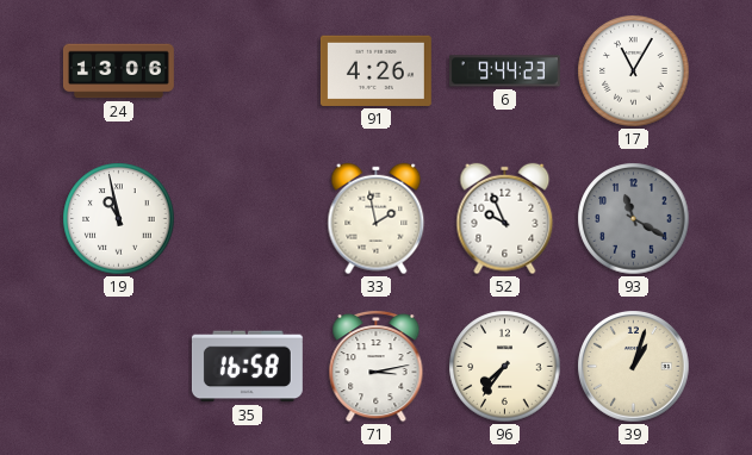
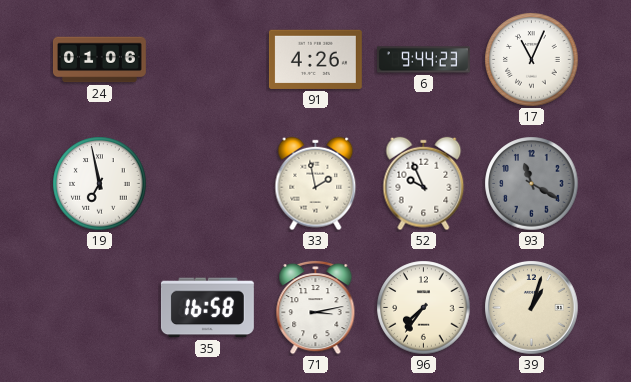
24: 13:06 -> 01:06
17: 11:05 -> 11:04
19: 10:58 -> 6:58
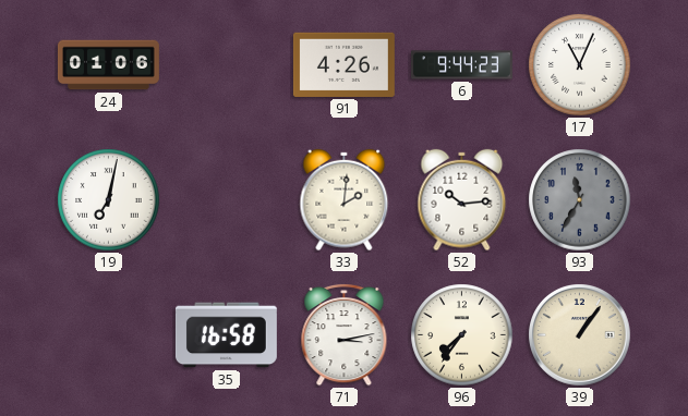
19: 6:58 -> 7:02
33: 1:58 -> 2:01
52: 9:56 -> 10:14
93: 11:20 -> 11:35
39: 1:03 -> 1:06
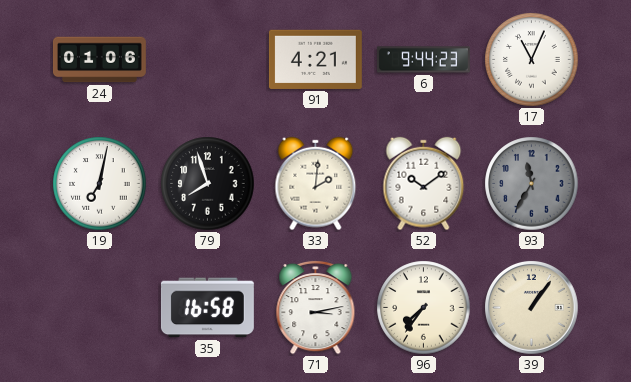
91: 4:26 -> 4:21
79: none -> 7:57
52: 10:14 -> 10:09
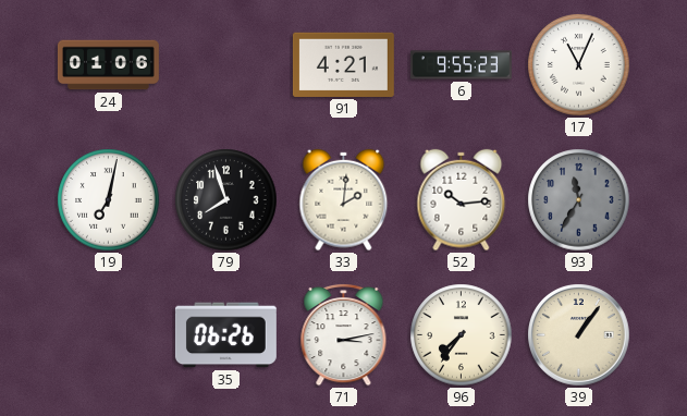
6: 9:44 -> 9:55
52: 10:09 -> 10:14
35: 16:58 -> 06:26
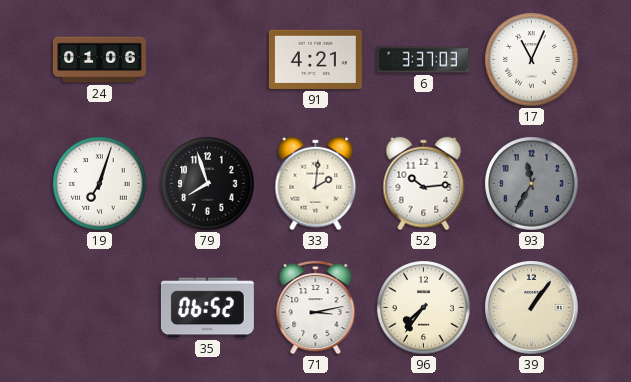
6: 9:55 -> 3:37
19: 7:02 -> 7:03
35: 06:26 -> 06:52
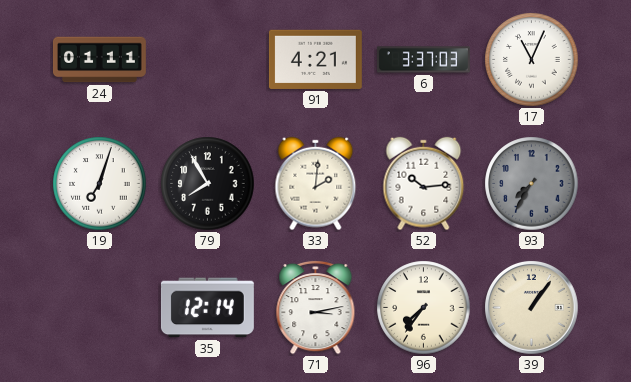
24: 01:06 -> 01:11
79: 7:57 -> 7:55
93: 11:35 -> 7:35
35: 06:52 -> 12:14
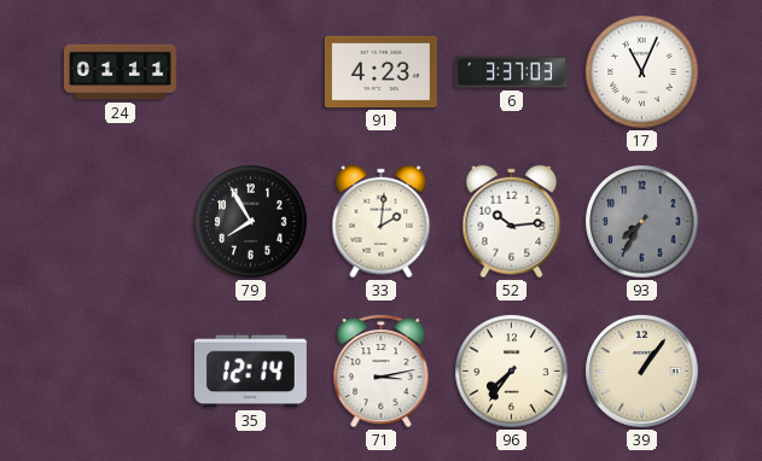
91: 4:21 -> 4:23
19: 7:03 -> none
